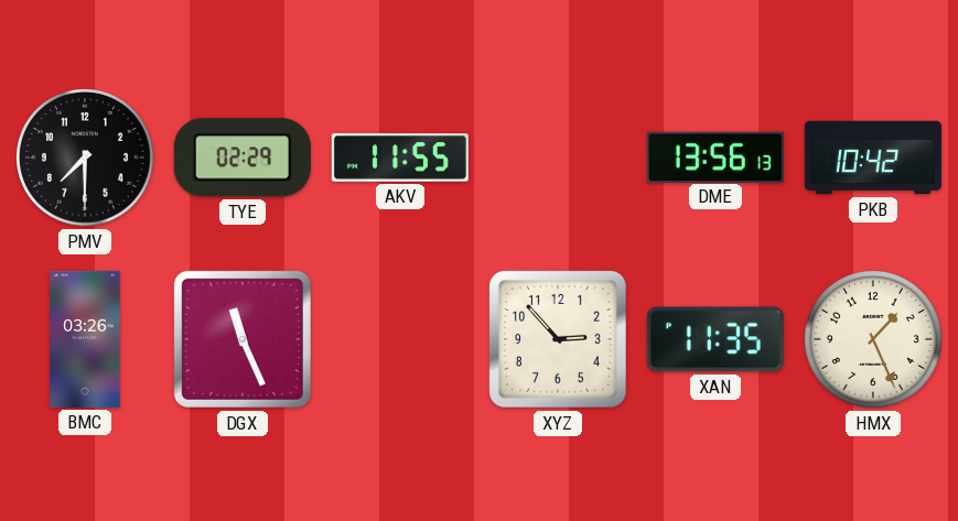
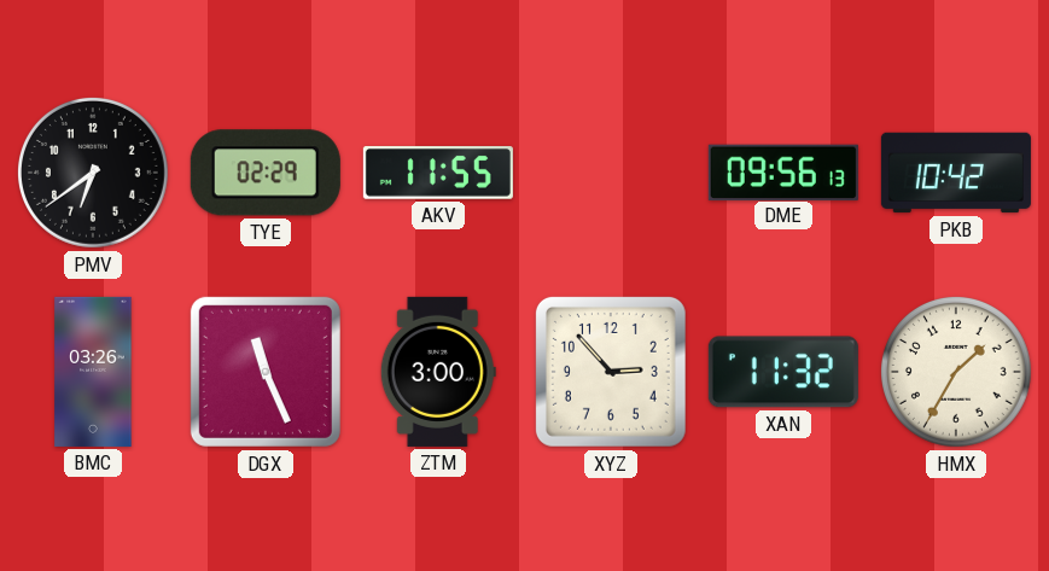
PMV: 7:30 -> 6:39
DME: 13:56 -> 09:56
ZTM: none -> 3:00
XAN: 11:35 -> 11:32
HMX: 1:26 -> 1:35
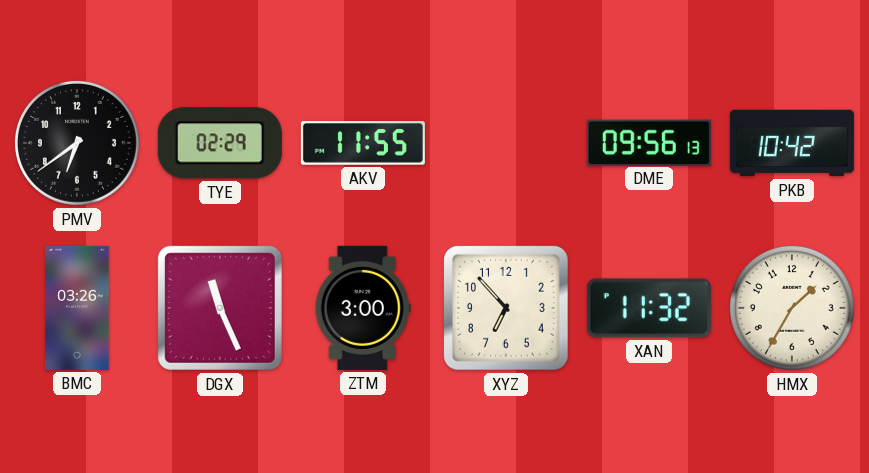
XYZ: 2:53 -> 6:53
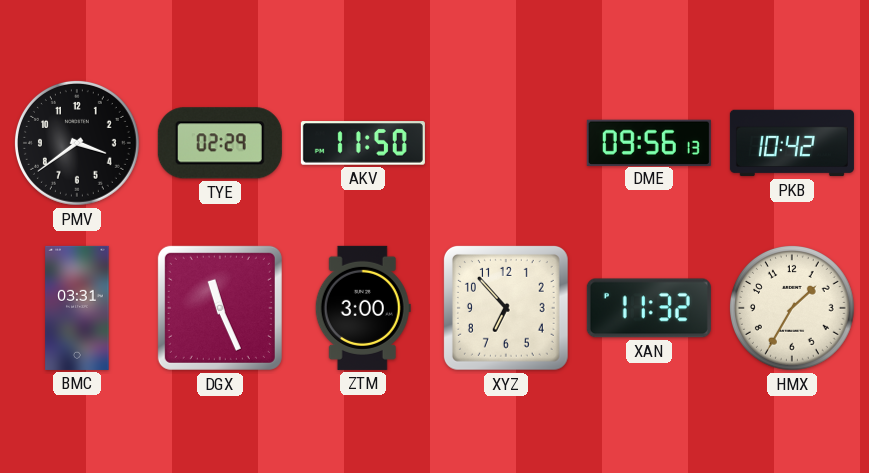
PMV: 6:39 -> 3:39
AKV: 11:55 -> 11:50
BMC: 03:26 -> 03:31
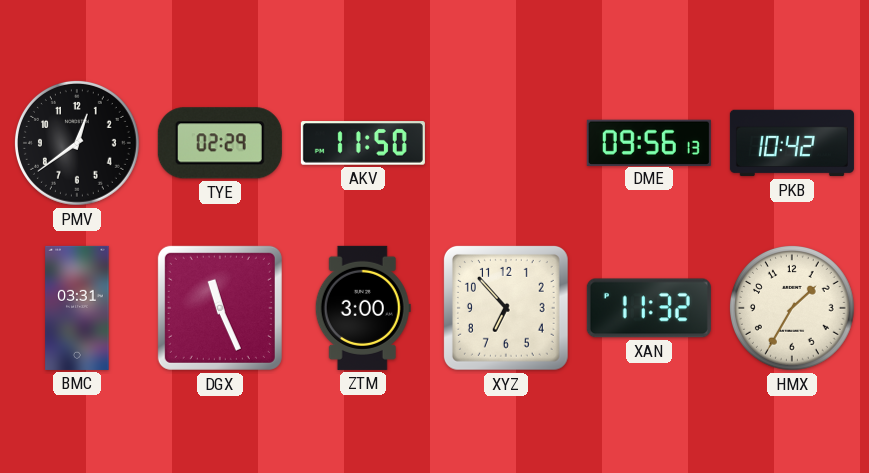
PMV: 3:39 -> 12:39
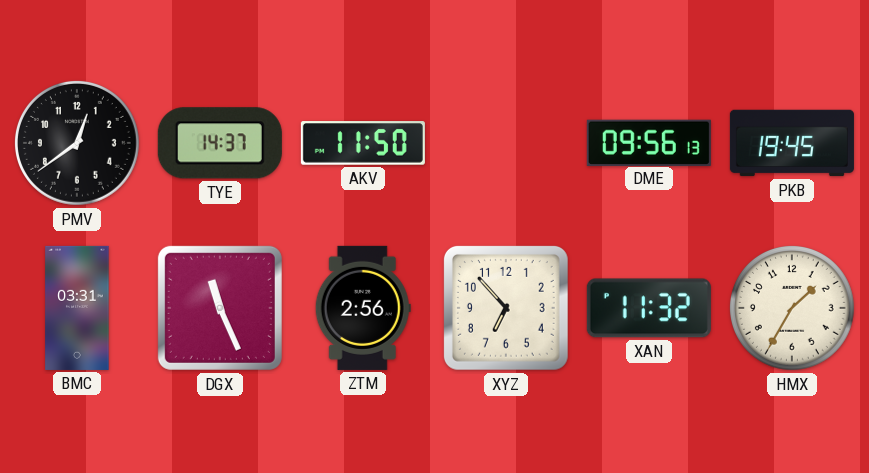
TYE: 02:29 -> 14:37
PKB: 10:42 -> 19:45
ZTM: 3:00 -> 2:56
